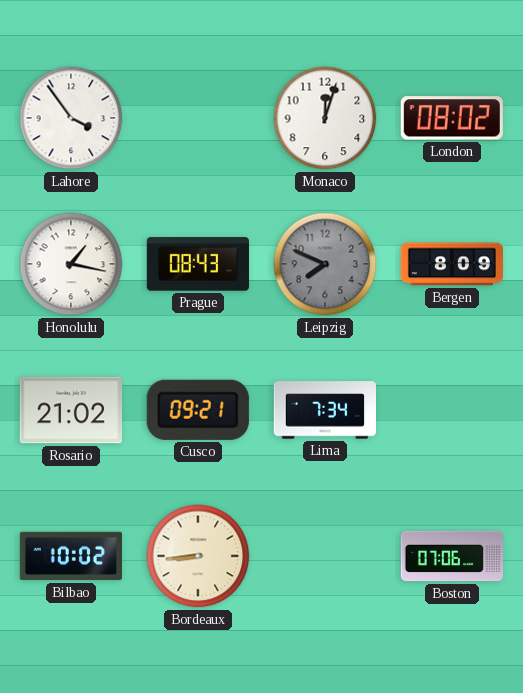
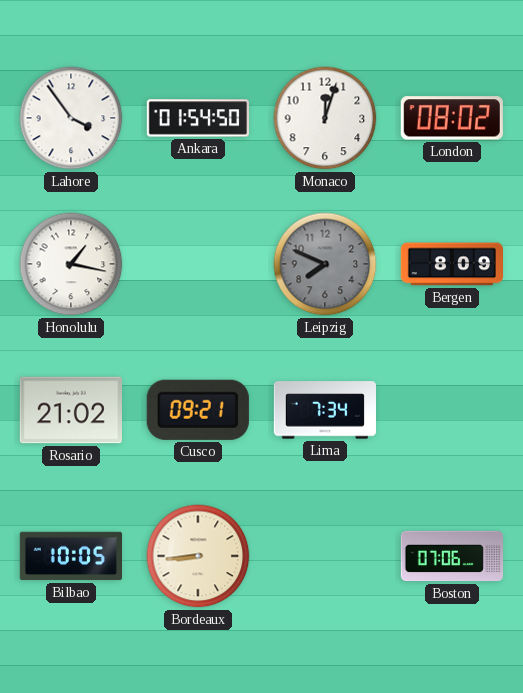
Ankara: none -> 01:54
Prague: 08:43 -> none
Bilbao: 10:02 -> 10:05
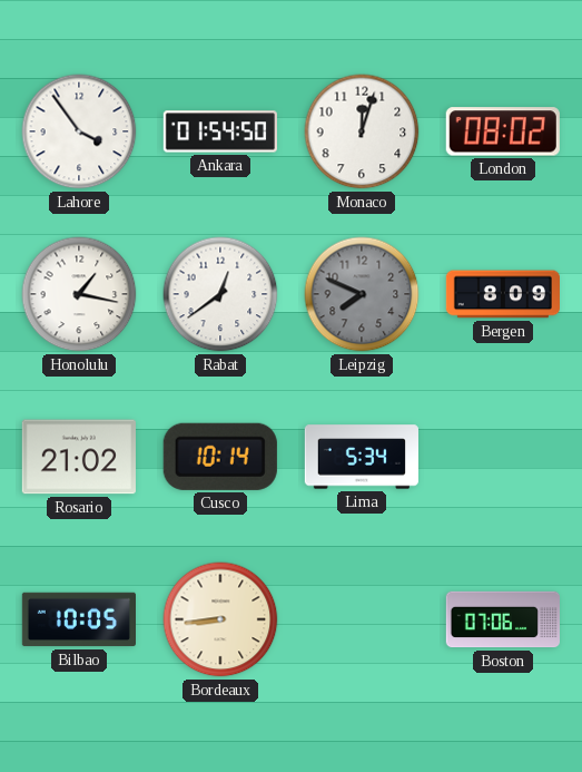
Rabat: none -> 12:39
Cusco: 09:21 -> 10:14
Lima: 7:34 -> 5:34
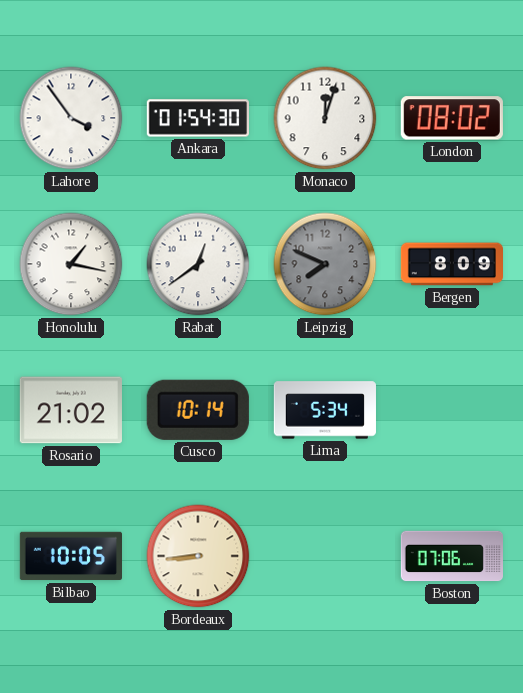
Ankara: 01:54:50 -> 01:54:30
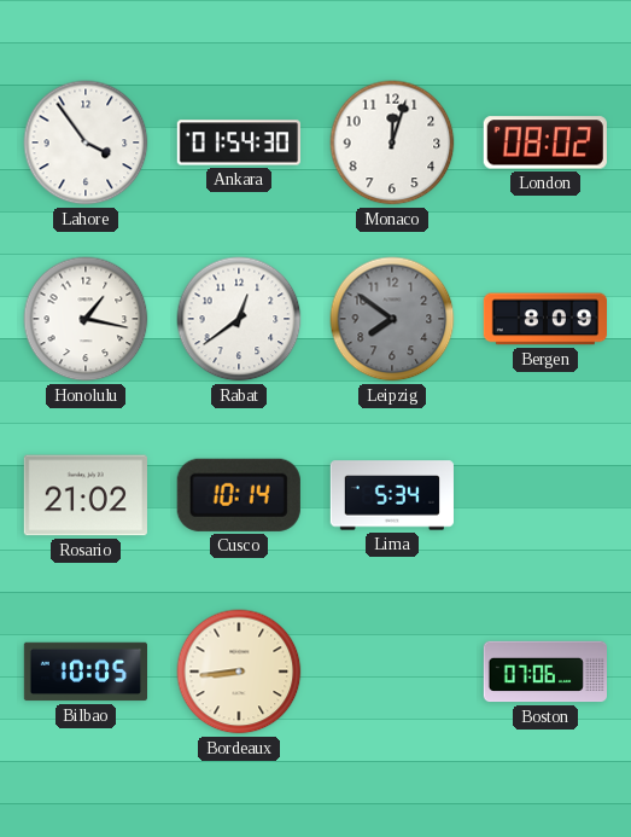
Leipzig: 7:49 -> 7:51
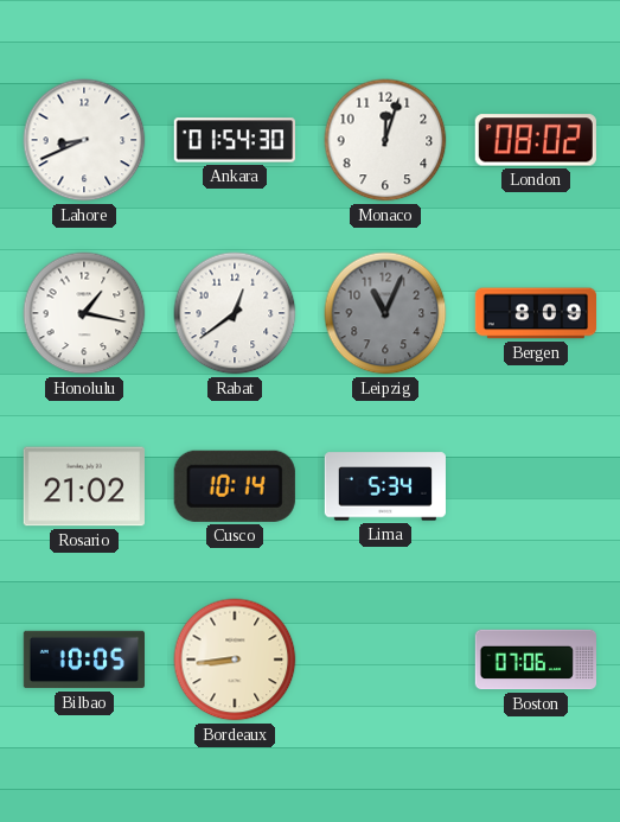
Lahore: 3:54 -> 8:41
Leipzig: 7:51 -> 11:04
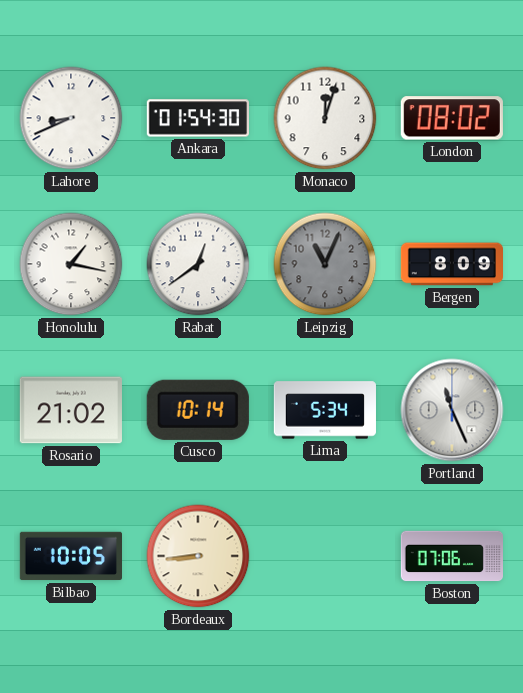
Portland: none -> 11:26
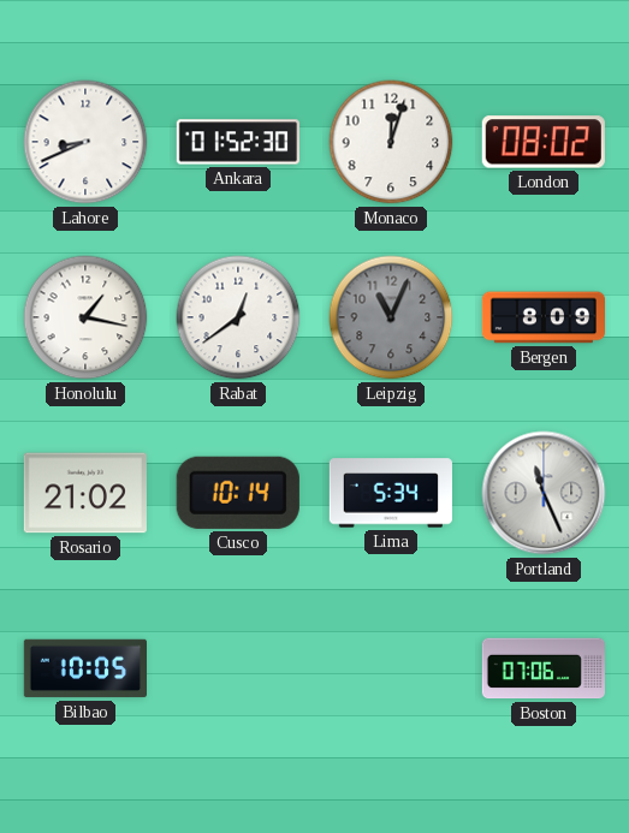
Ankara: 01:54 -> 01:52
Bordeaux: 8:44 -> none
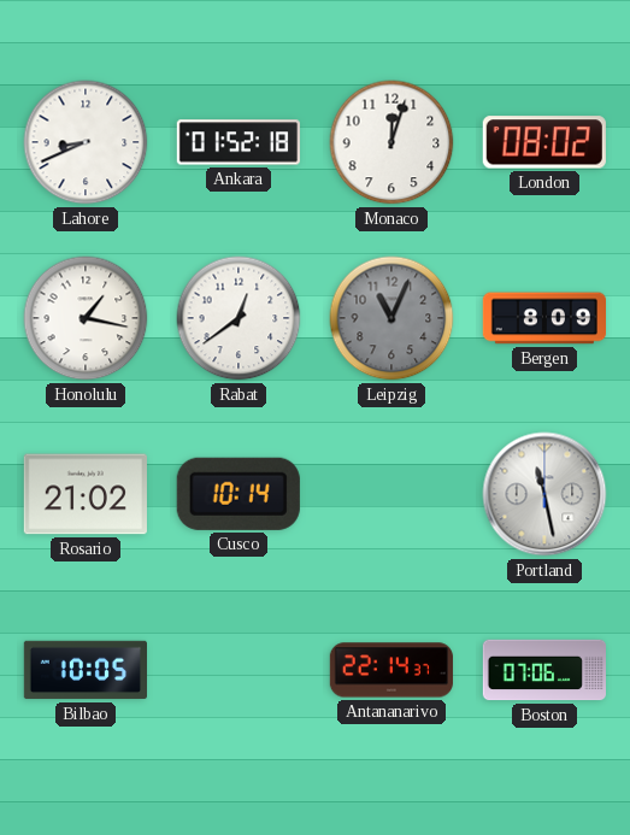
Ankara: 01:52:30 -> 01:52:18
Lima: 5:34 -> none
Portland: 11:26 -> 11:28
Antananarivo: none -> 22:14
